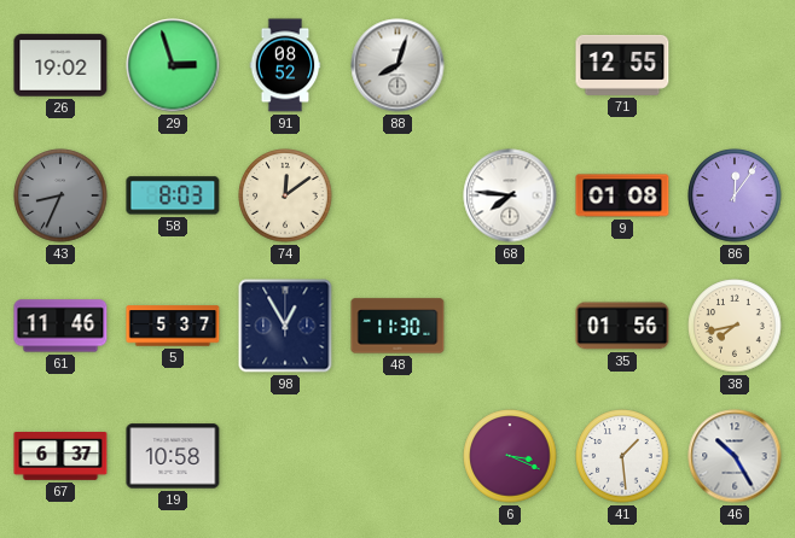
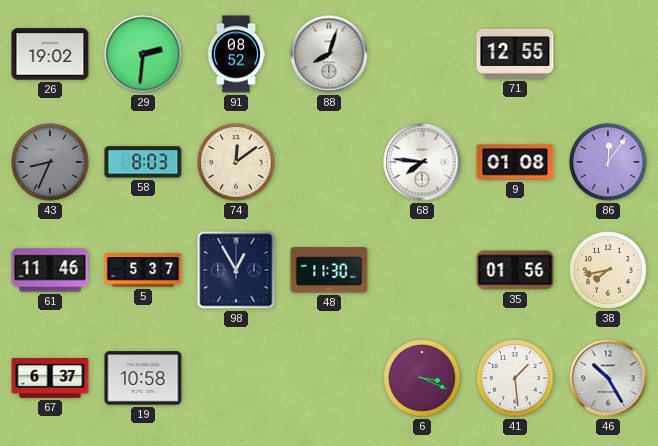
29: 2:57 -> 2:31
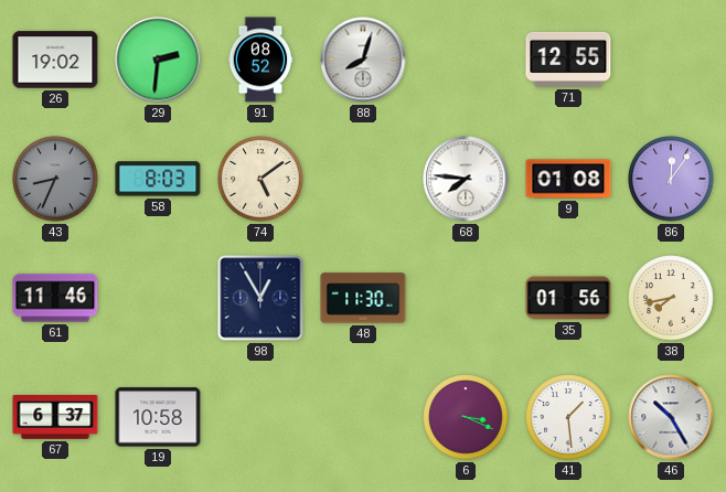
74: 12:09 -> 5:09
5: 5:37 -> none
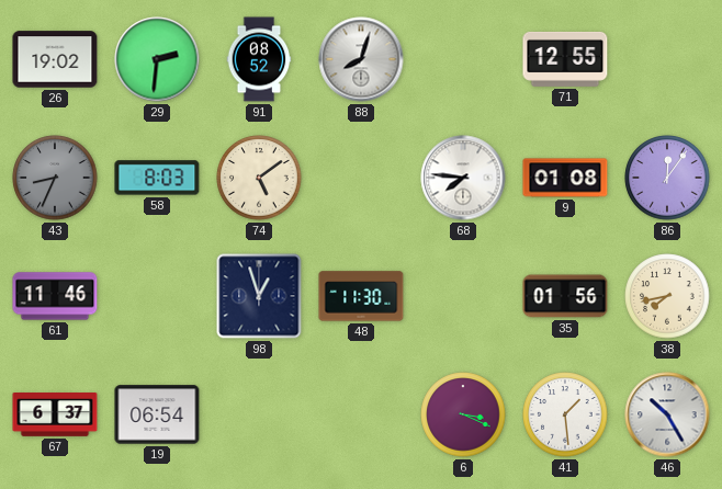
98: 12:55 -> 12:57
19: 10:58 -> 06:54
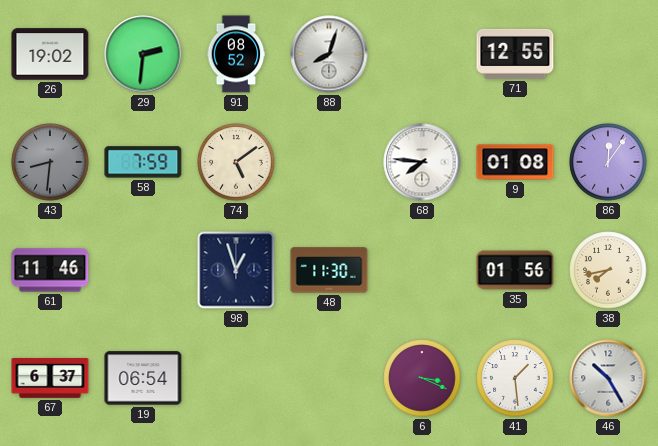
43: 8:34 -> 8:31
58: 8:03 -> 7:59
